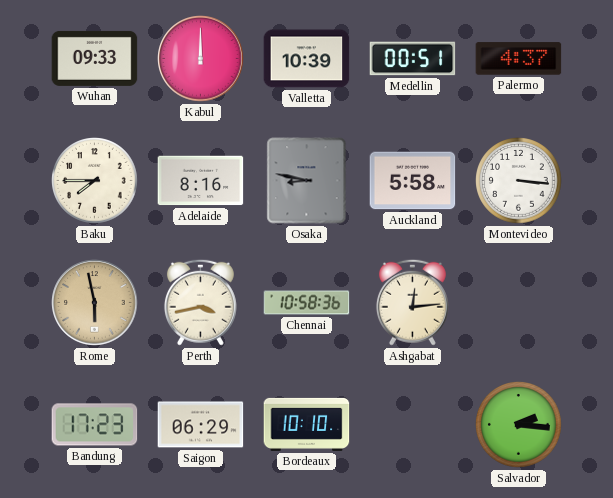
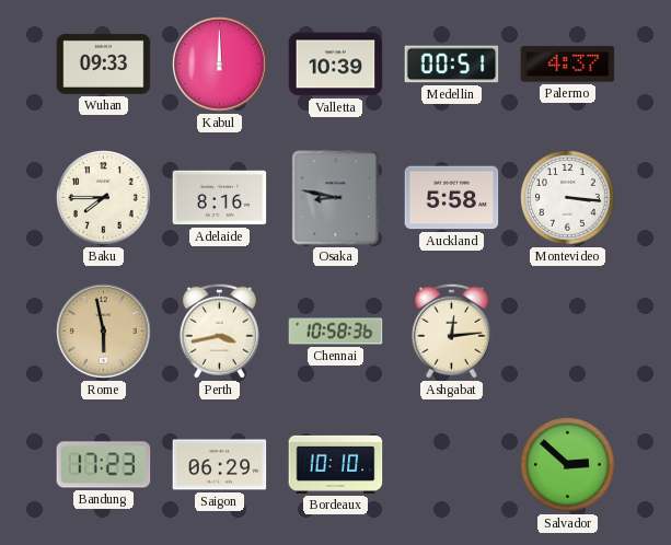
Salvador: 2:16 -> 2:52
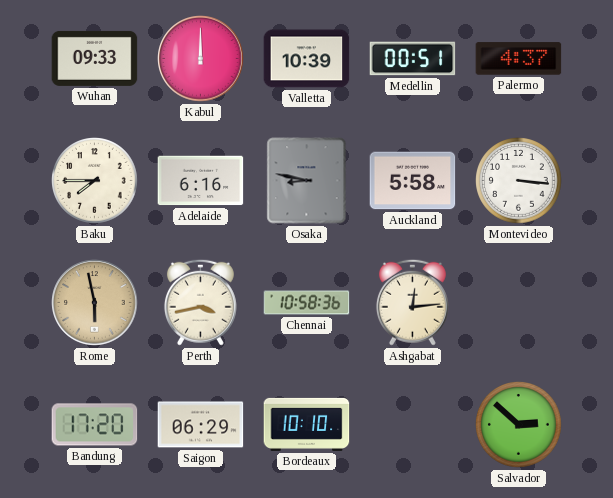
Adelaide: 8:16 -> 6:16
Bandung: 17:23 -> 17:20
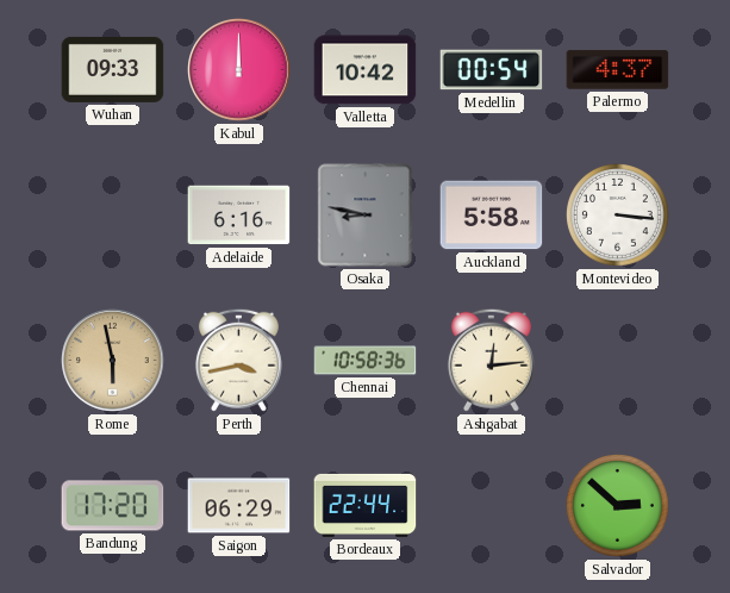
Valletta: 10:39 -> 10:42
Medellin: 00:51 -> 00:54
Baku: 7:45 -> none
Bordeaux: 10:10 -> 22:44
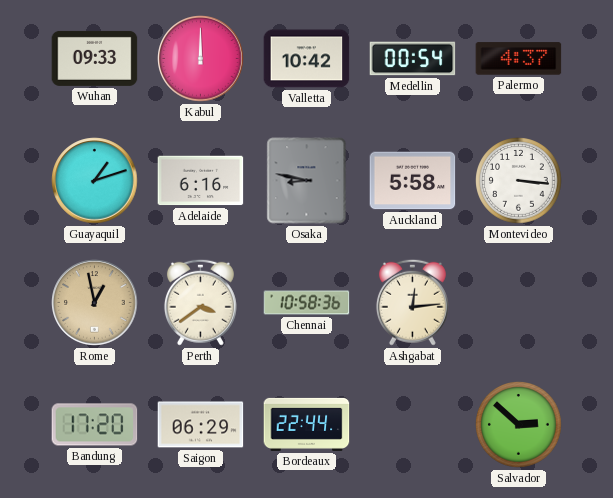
Guayaquil: none -> 1:12
Rome: 5:58 -> 12:58
Perth: 3:43 -> 3:39
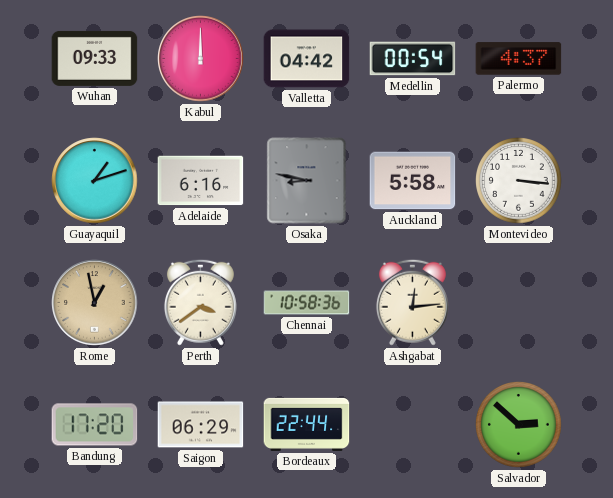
Valletta: 10:42 -> 04:42
